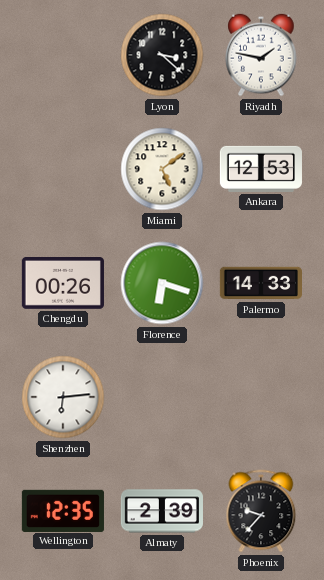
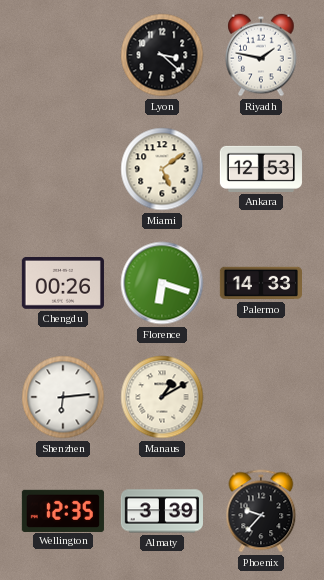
Manaus: none -> 1:10
Almaty: 2:39 -> 3:39
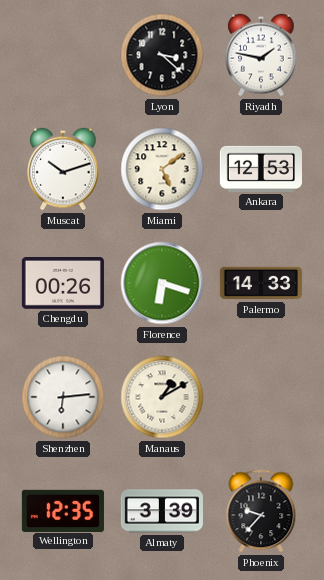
Muscat: none -> 10:12
